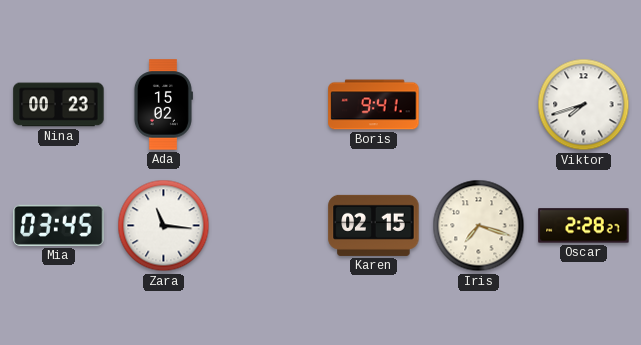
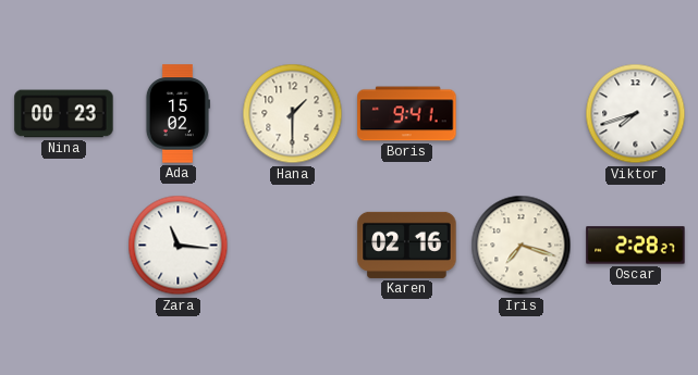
Hana: none -> 1:30
Mia: 03:45 -> none
Karen: 02:15 -> 02:16
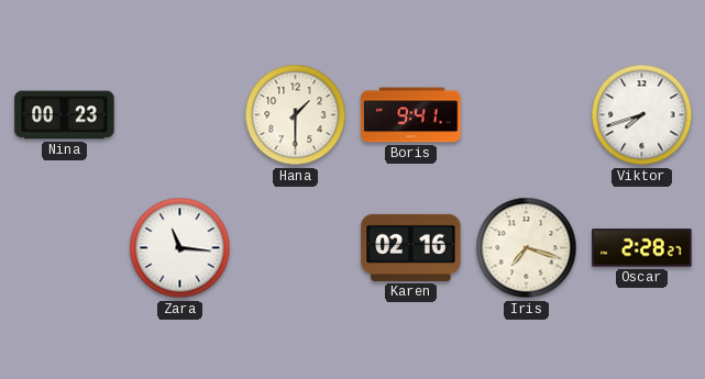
Ada: 15:02 -> none
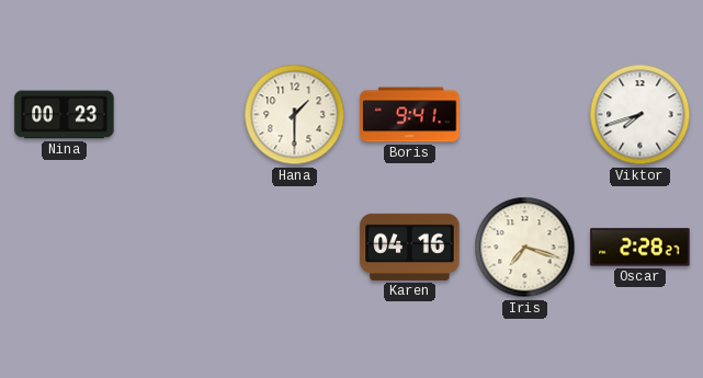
Zara: 11:16 -> none
Karen: 02:16 -> 04:16
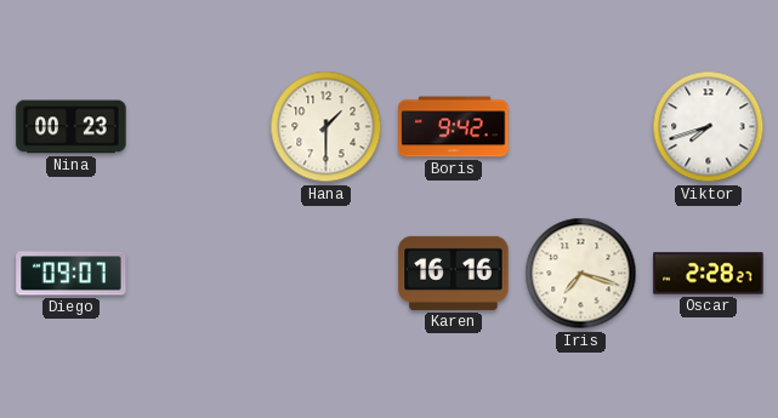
Boris: 9:41 -> 9:42
Diego: none -> 09:07
Karen: 04:16 -> 16:16
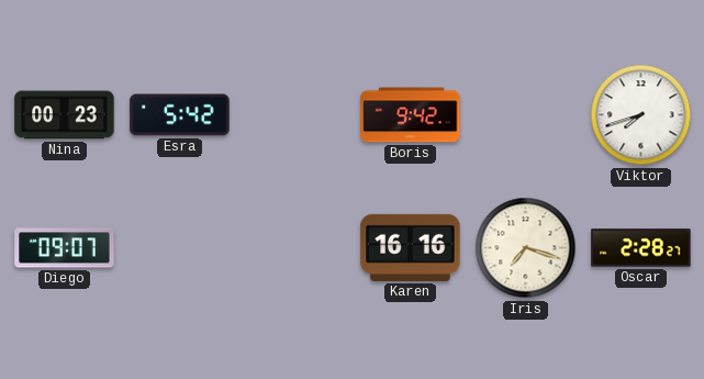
Esra: none -> 5:42
Hana: 1:30 -> none
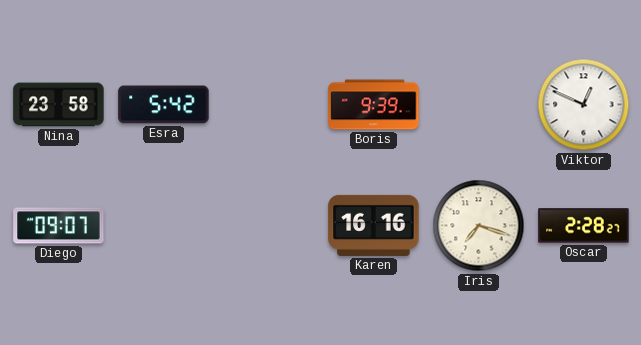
Nina: 00:23 -> 23:58
Boris: 9:42 -> 9:39
Viktor: 7:42 -> 12:49
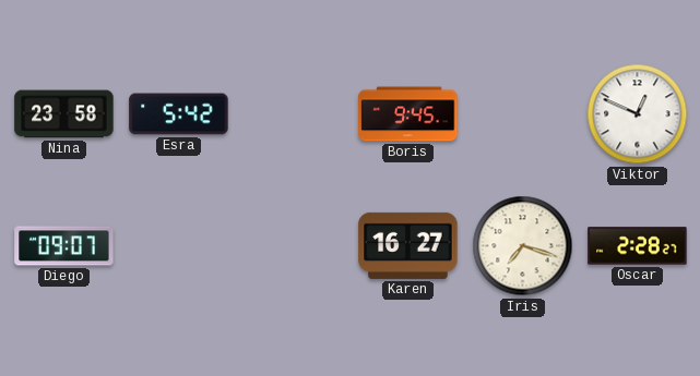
Boris: 9:39 -> 9:45
Karen: 16:16 -> 16:27
